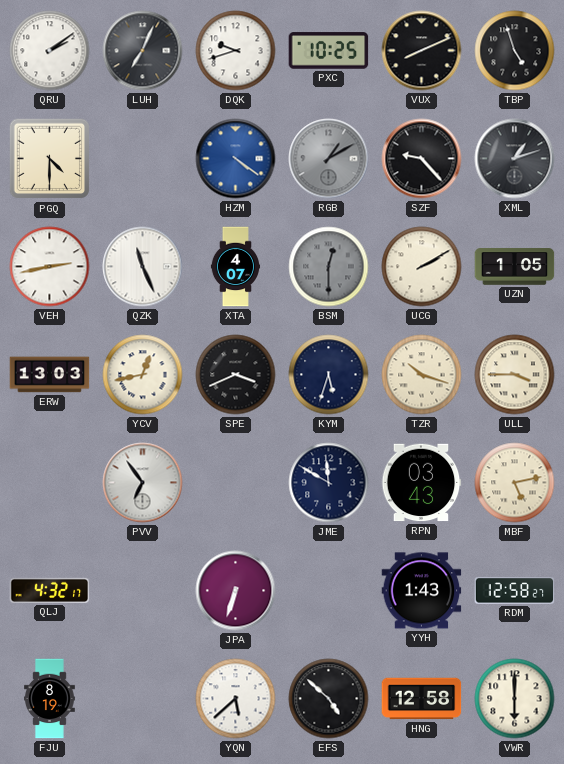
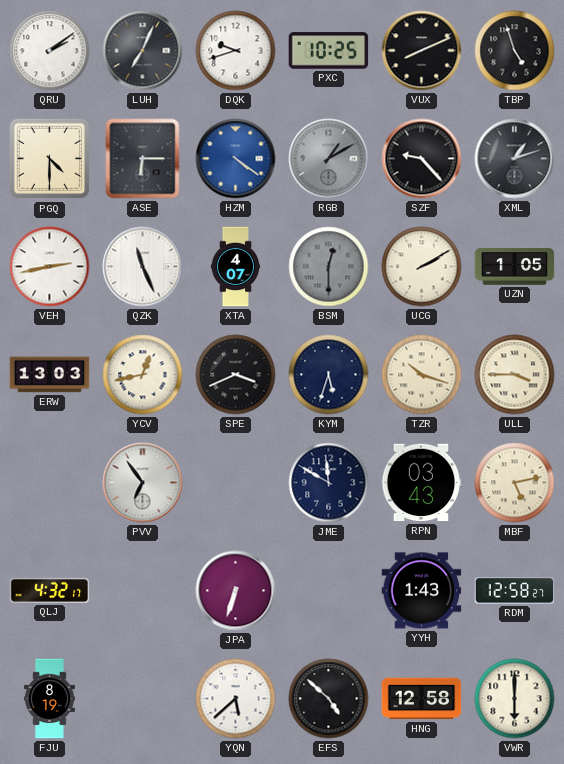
ASE: none -> 6:15
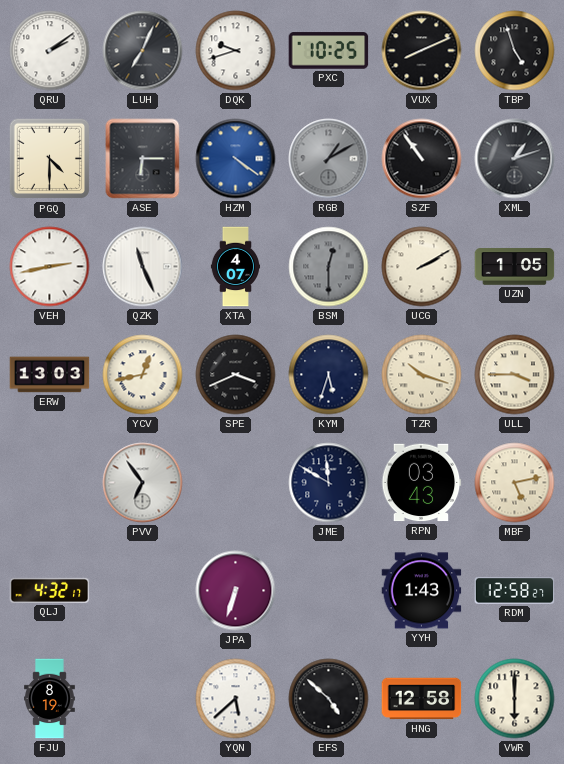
SZF: 9:23 -> 10:54
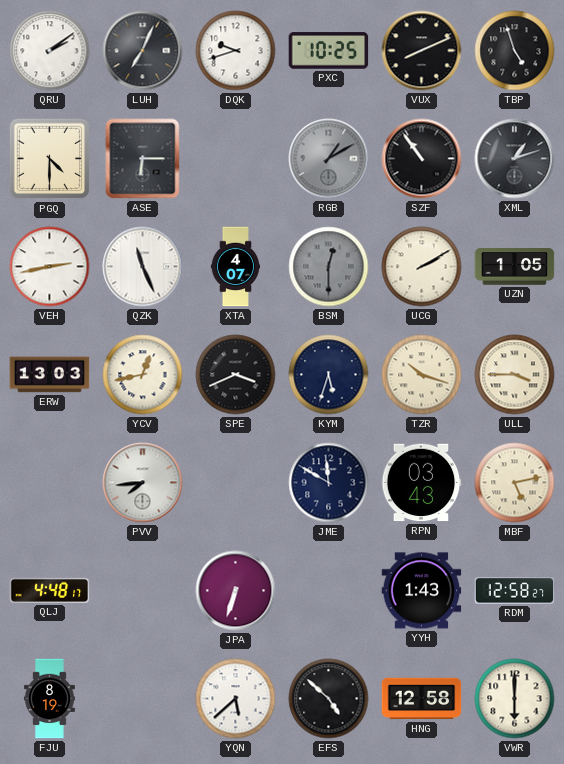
HZM: 4:21 -> none
PVV: 6:54 -> 7:44
QLJ: 4:32 -> 4:48
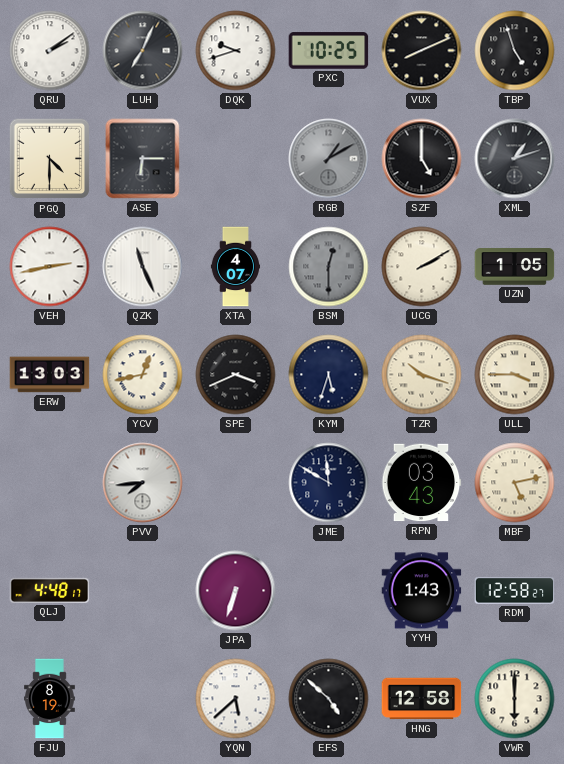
SZF: 10:54 -> 5:00
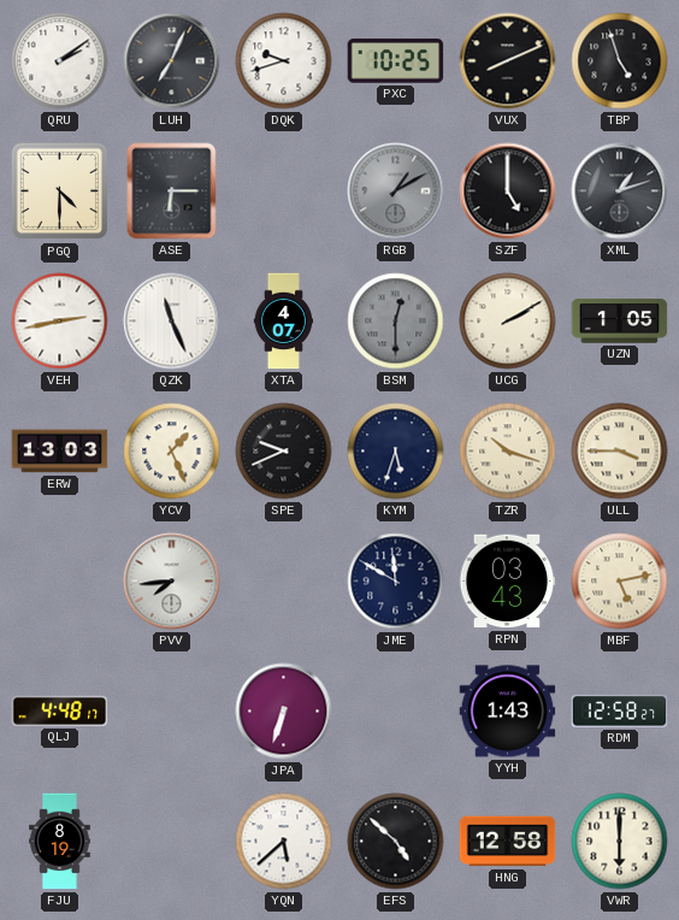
YCV: 12:43 -> 1:26
SPE: 3:41 -> 9:41
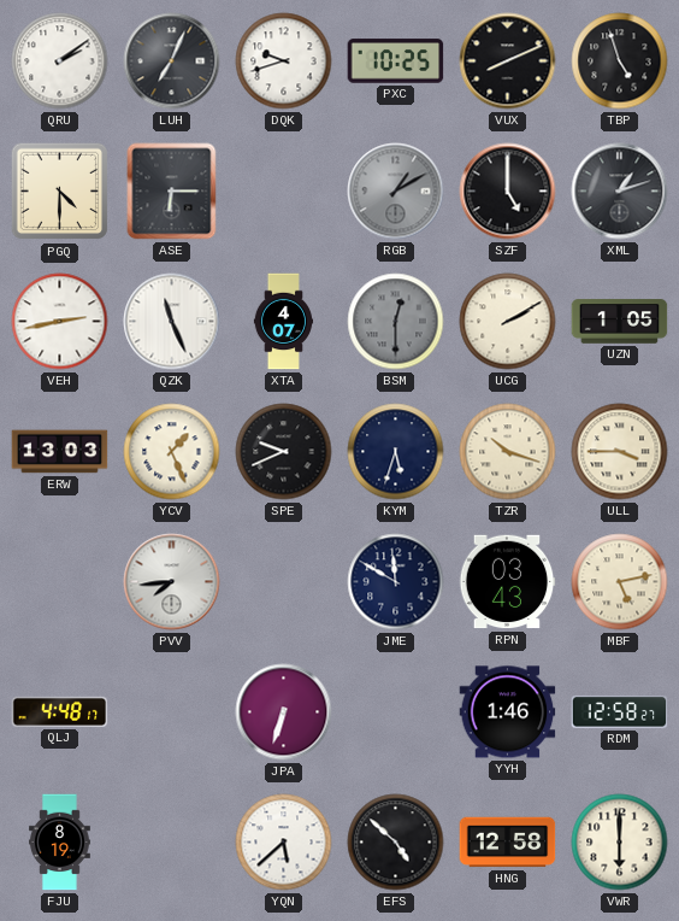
YYH: 1:43 -> 1:46
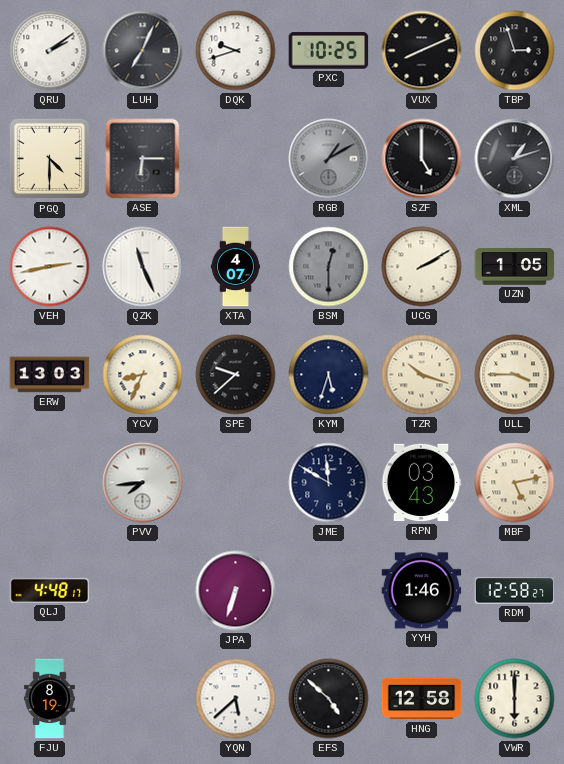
TBP: 4:57 -> 2:57
YCV: 1:26 -> 8:34
SPE: 9:41 -> 9:38
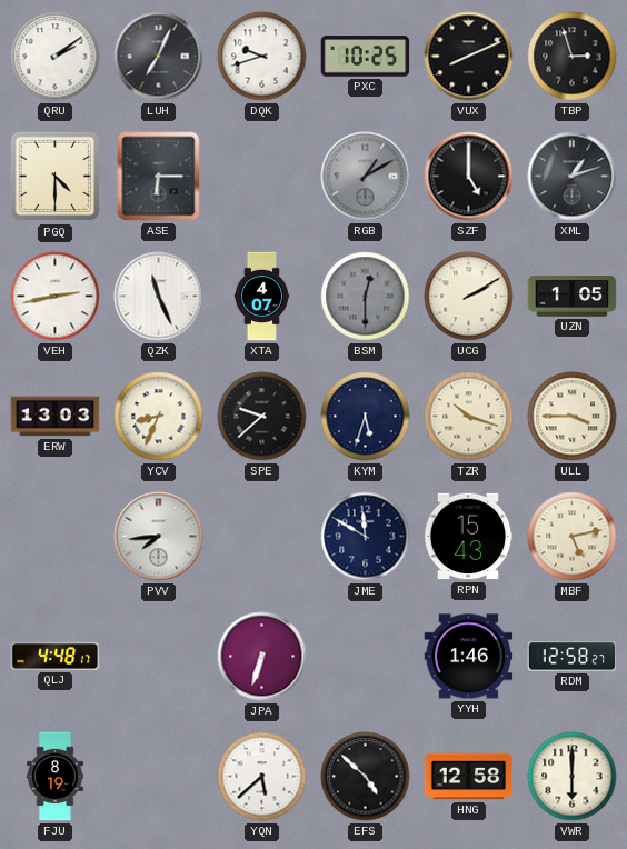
RPN: 03:43 -> 15:43
